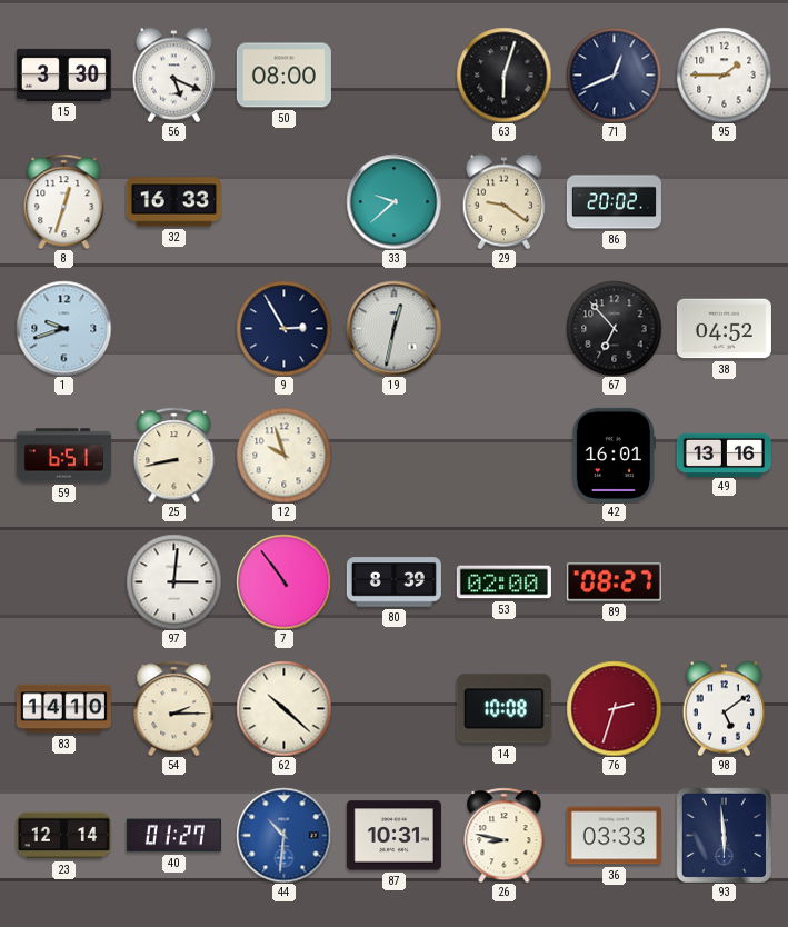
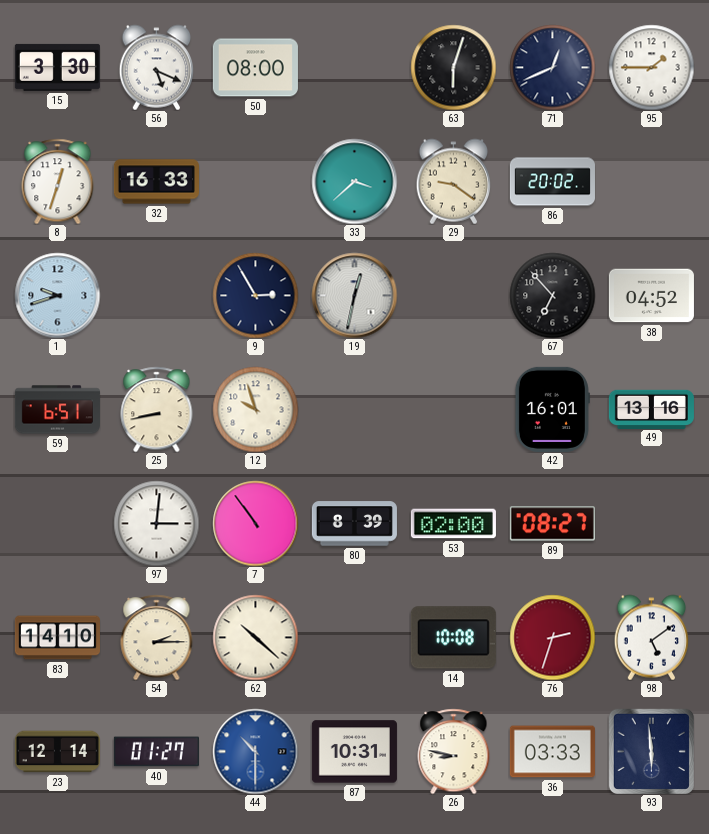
33: 9:38 -> 3:38
44: 10:31 -> 10:30
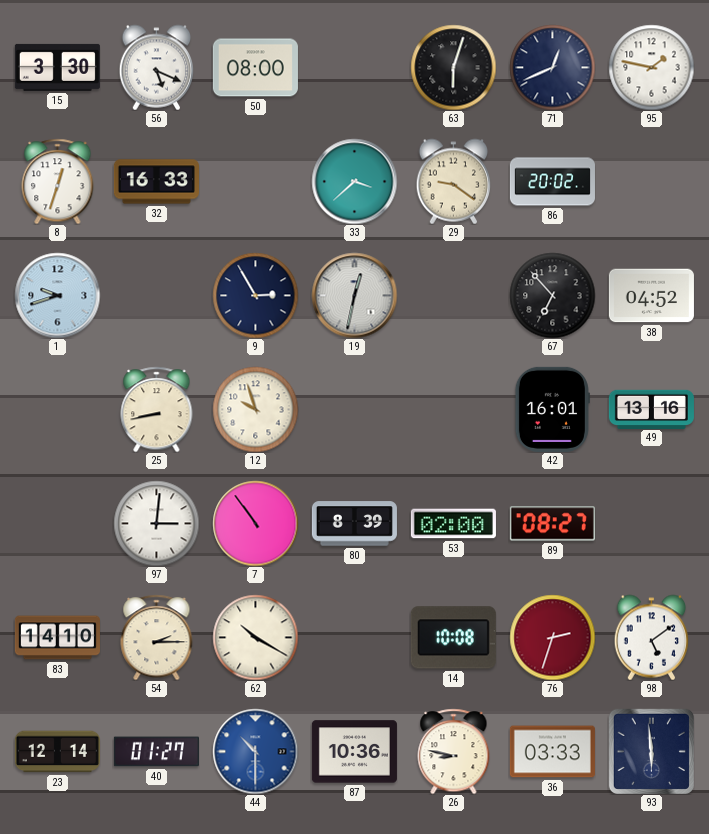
95: 1:45 -> 1:47
59: 6:51 -> none
62: 10:22 -> 10:20
87: 10:31 -> 10:36
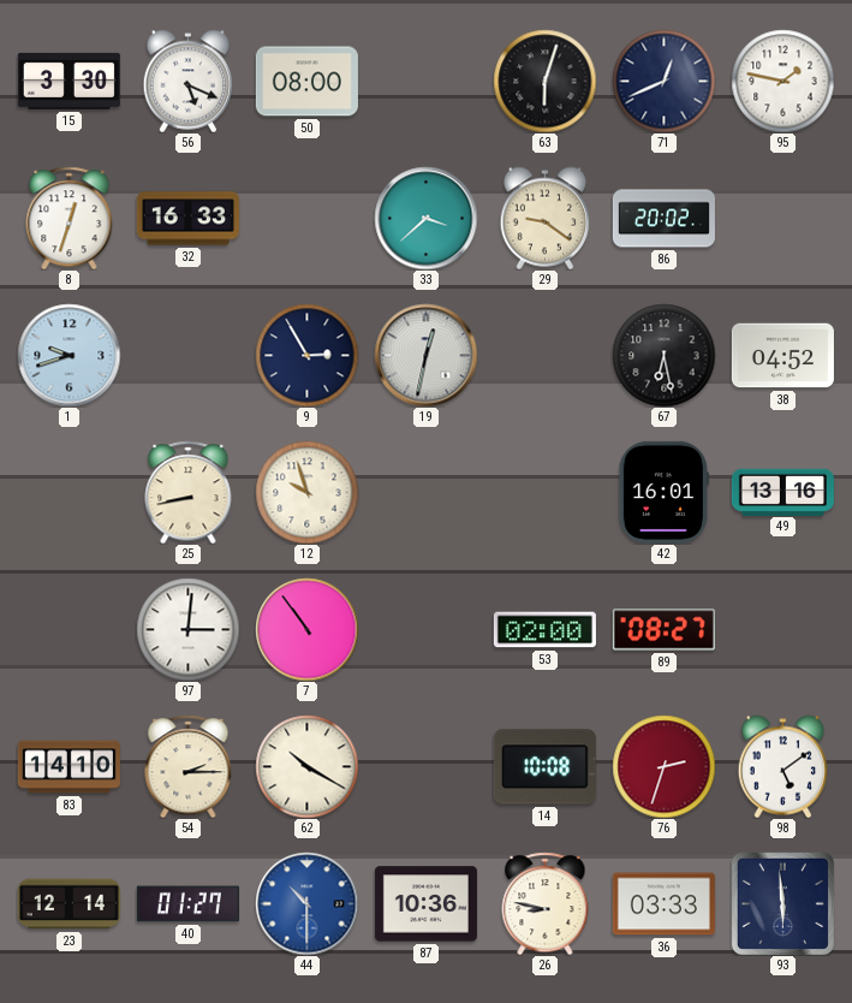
67: 6:53 -> 6:28
80: 8:39 -> none
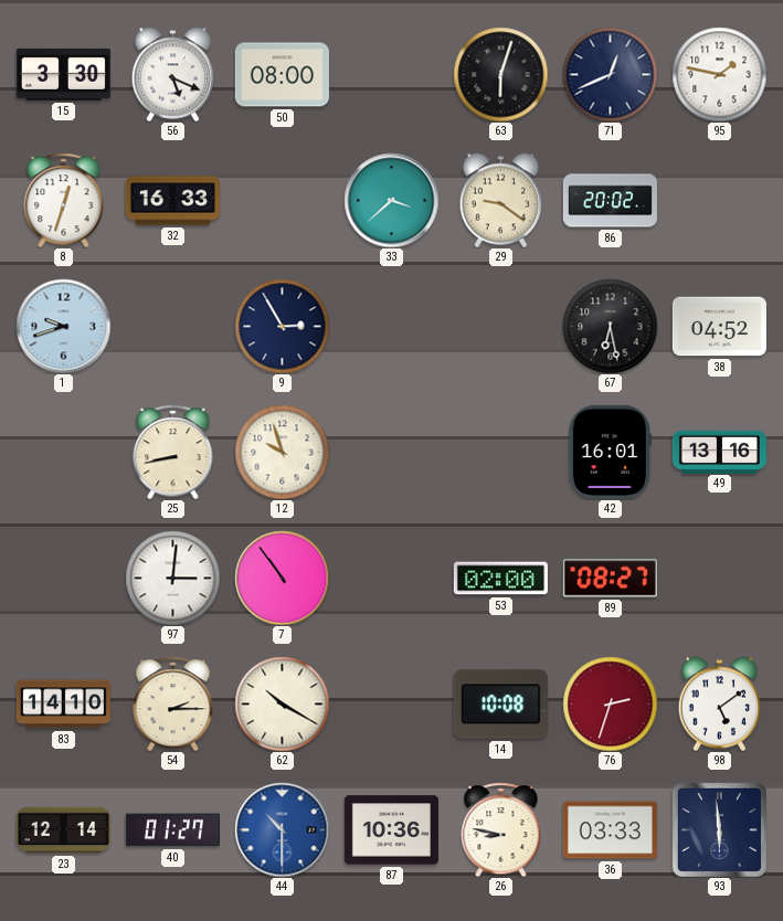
19: 12:32 -> none
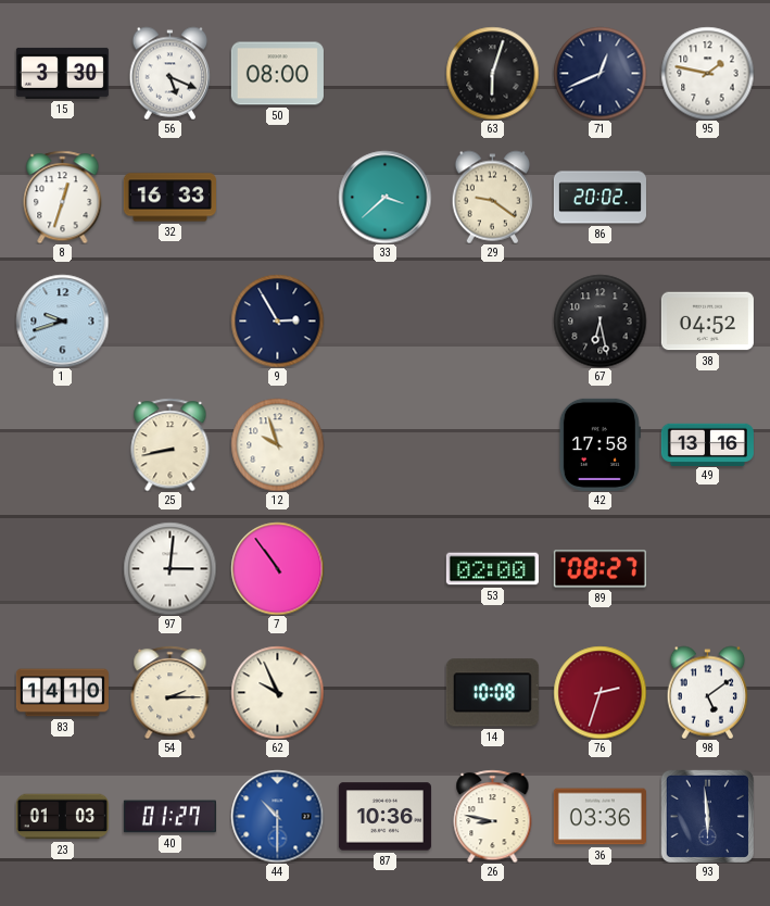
42: 16:01 -> 17:58
62: 10:20 -> 9:56
23: 12:14 -> 01:03
36: 03:33 -> 03:36
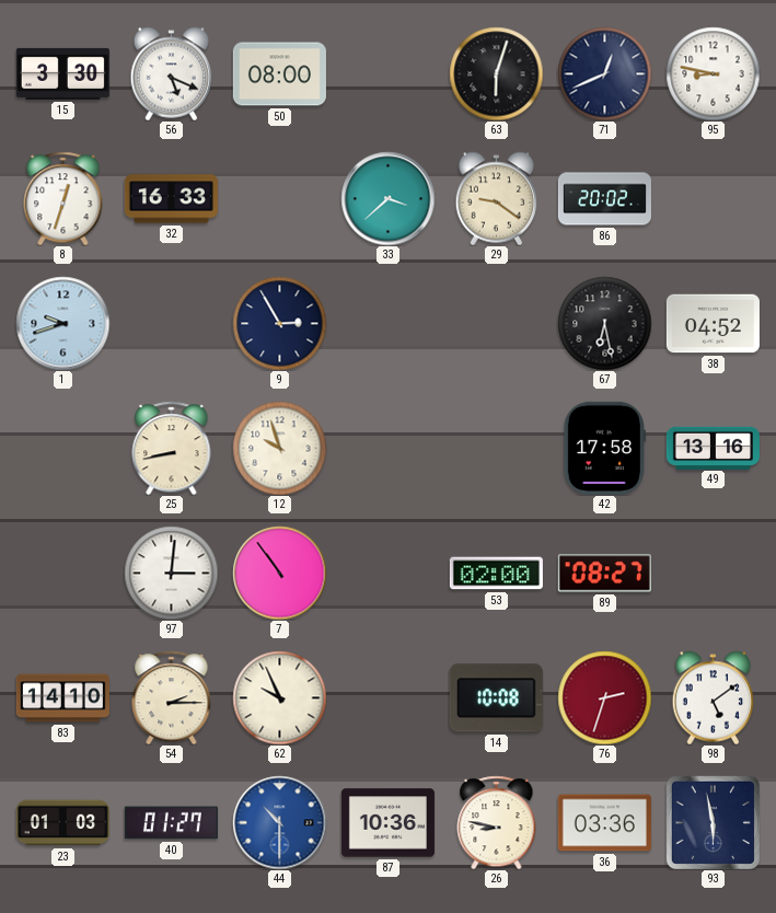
95: 1:47 -> 8:47
93: 5:59 -> 5:58
